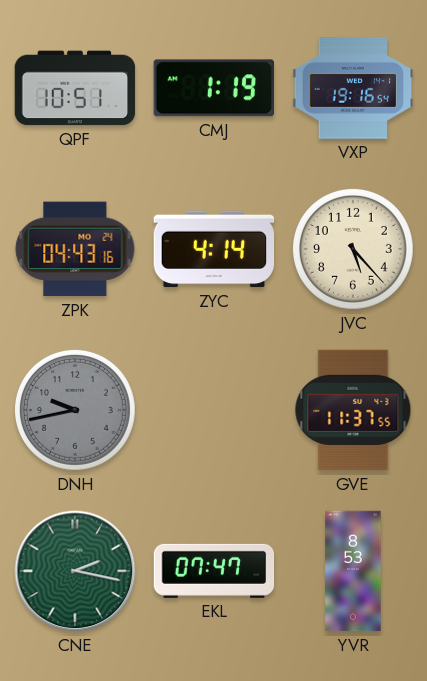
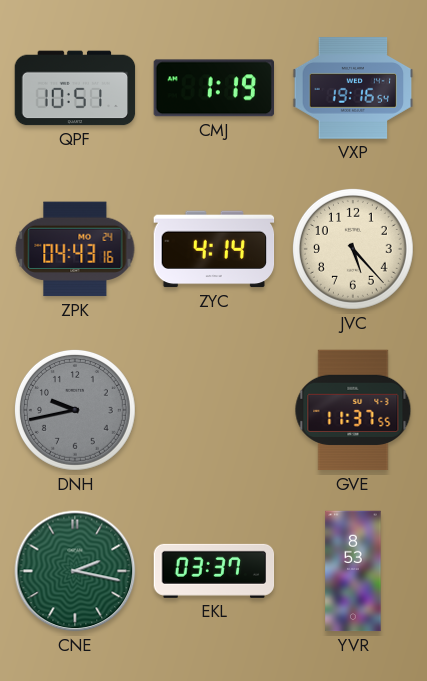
EKL: 07:47 -> 03:37
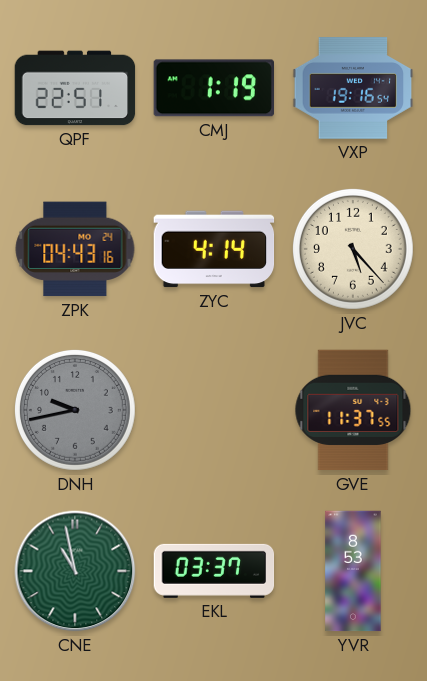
QPF: 10:51 -> 22:51
CNE: 2:17 -> 10:58
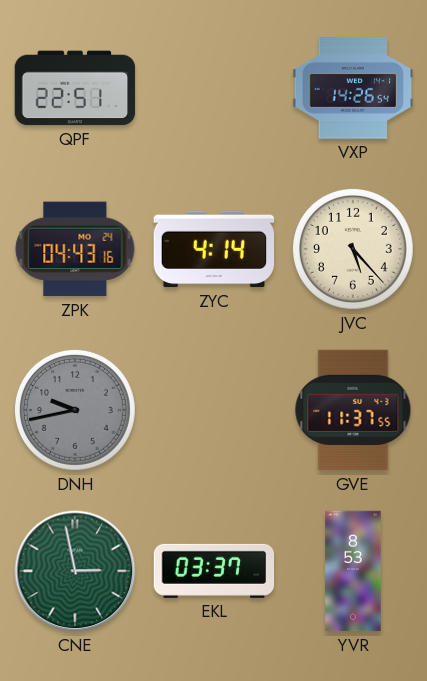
CMJ: 1:19 -> none
VXP: 19:16 -> 14:26
CNE: 10:58 -> 2:58
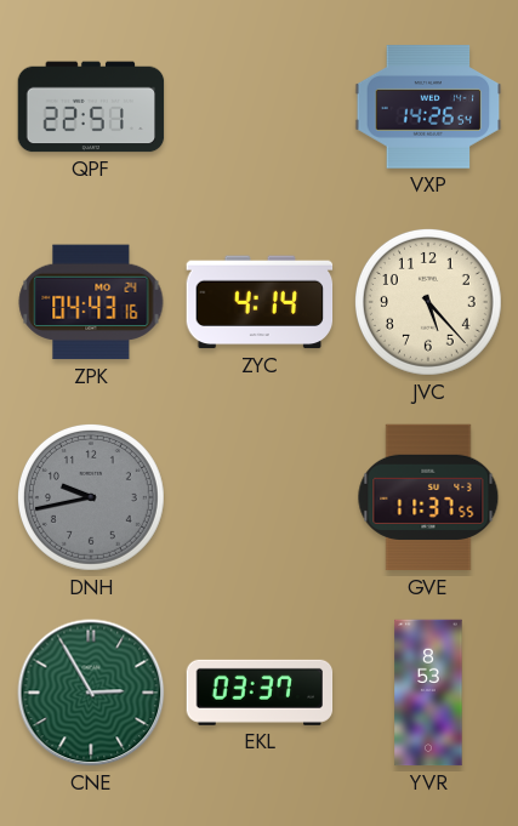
CNE: 2:58 -> 2:55
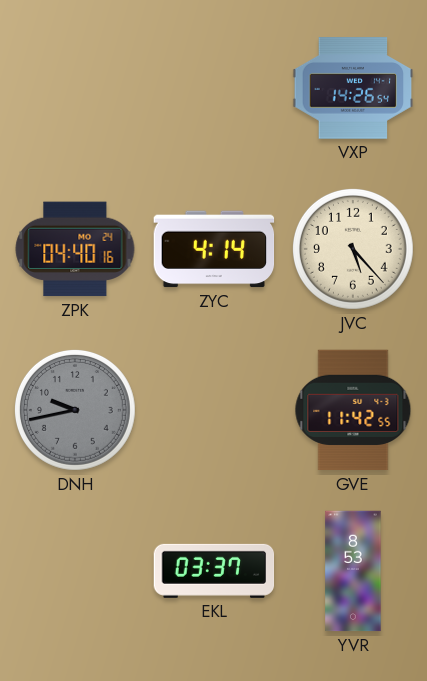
QPF: 22:51 -> none
ZPK: 04:43 -> 04:40
GVE: 11:37 -> 11:42
CNE: 2:55 -> none
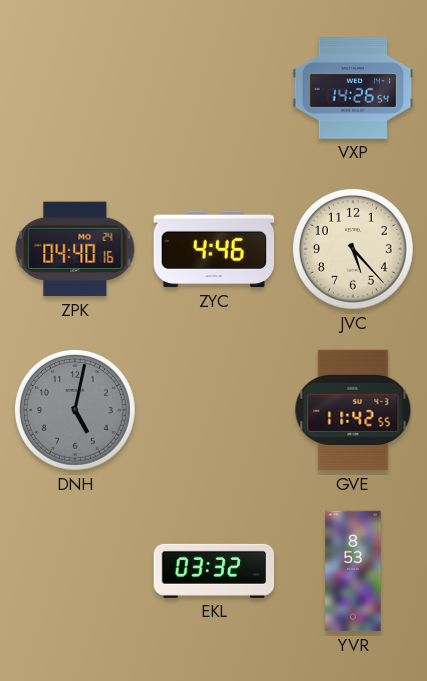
ZYC: 4:14 -> 4:46
DNH: 9:43 -> 5:02
EKL: 03:37 -> 03:32
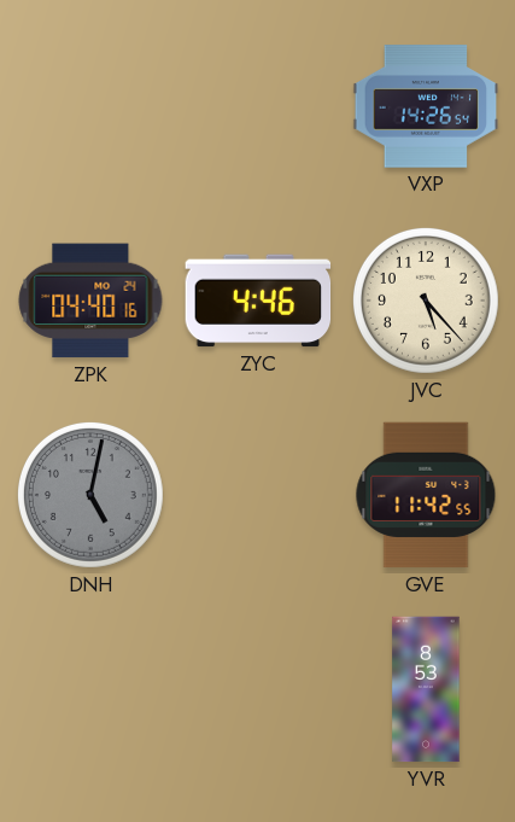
EKL: 03:32 -> none
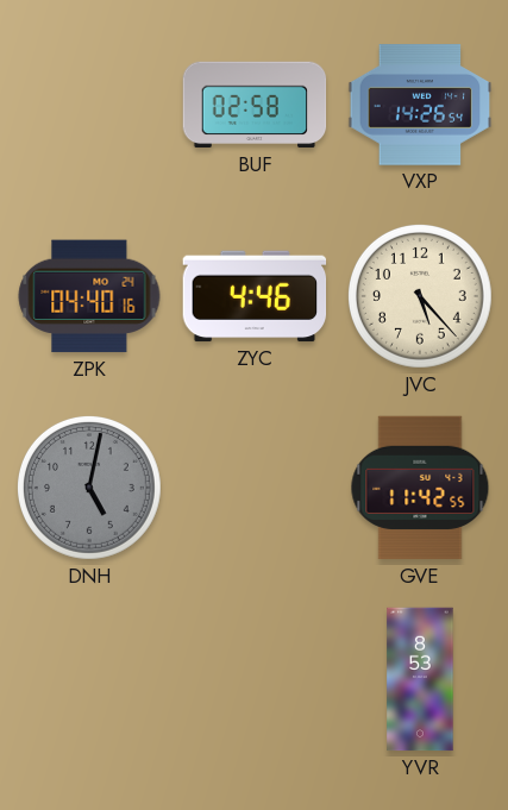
BUF: none -> 02:58
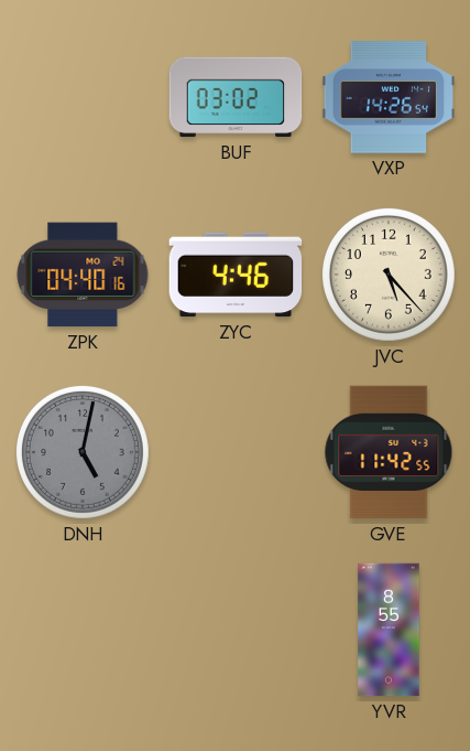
BUF: 02:58 -> 03:02
YVR: 8:53 -> 8:55
